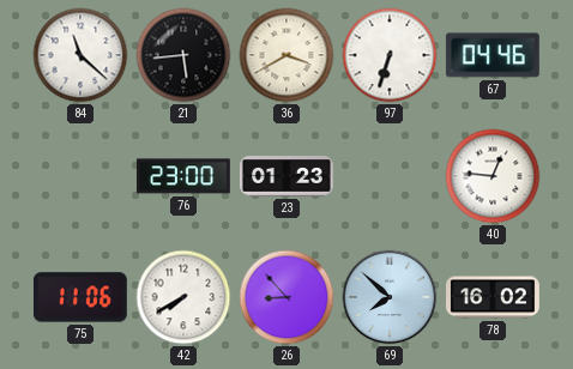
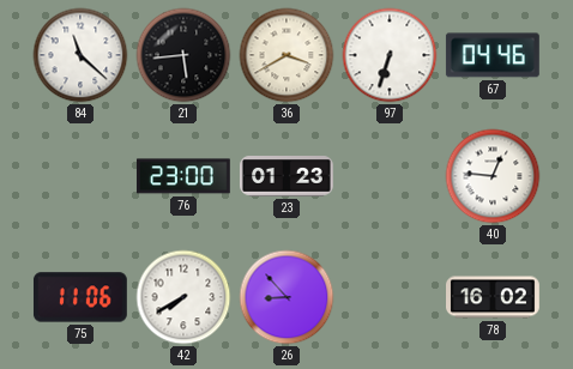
69: 7:52 -> none
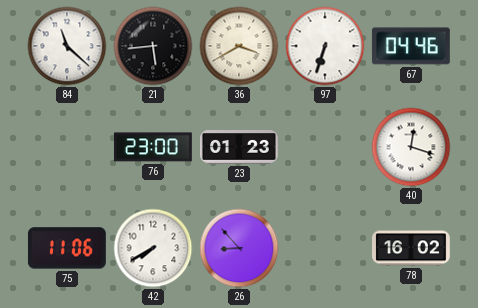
40: 12:46 -> 12:18
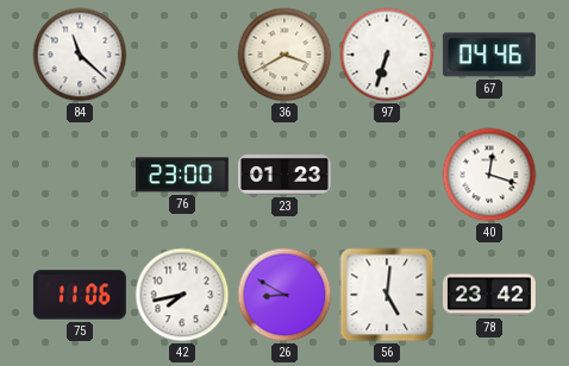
21: 5:44 -> none
42: 7:40 -> 7:43
26: 8:53 -> 8:50
56: none -> 5:01
78: 16:02 -> 23:42
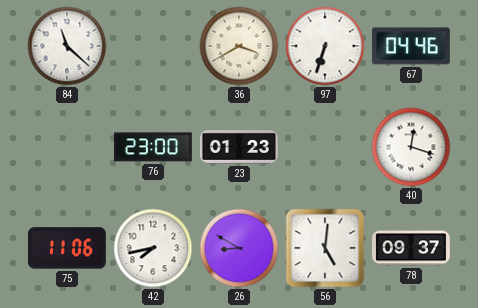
78: 23:42 -> 09:37
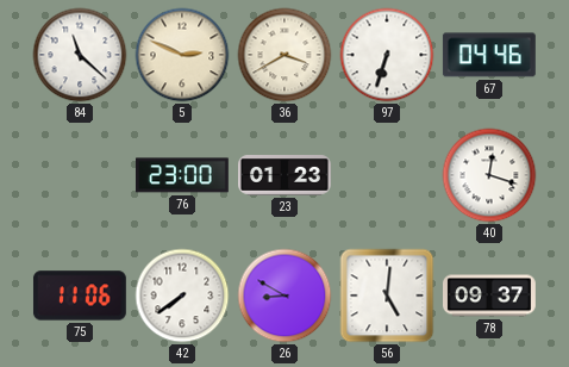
5: none -> 2:49
42: 7:43 -> 7:39
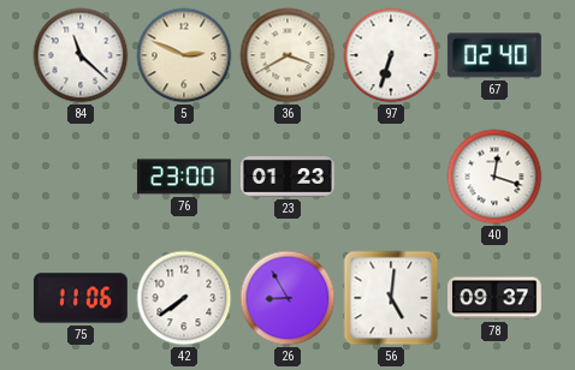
67: 04:46 -> 02:40
26: 8:50 -> 8:55
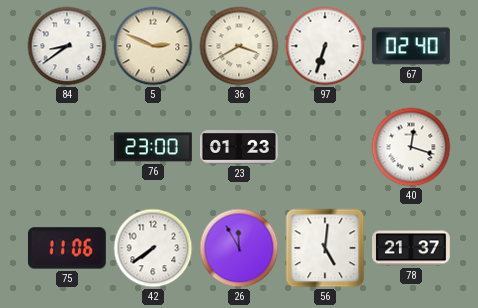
84: 11:22 -> 8:39
26: 8:55 -> 11:55
78: 09:37 -> 21:37
